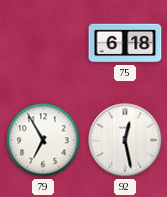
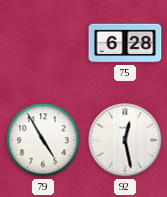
75: 6:18 -> 6:28
79: 6:55 -> 4:55
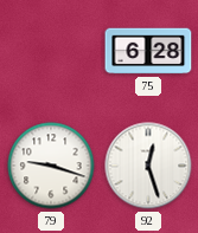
79: 4:55 -> 9:18
92: 12:28 -> 12:27
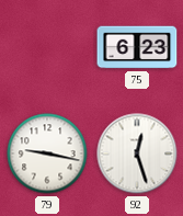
75: 6:28 -> 6:23
79: 9:18 -> 9:17
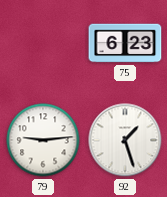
79: 9:17 -> 9:14
92: 12:27 -> 1:27
